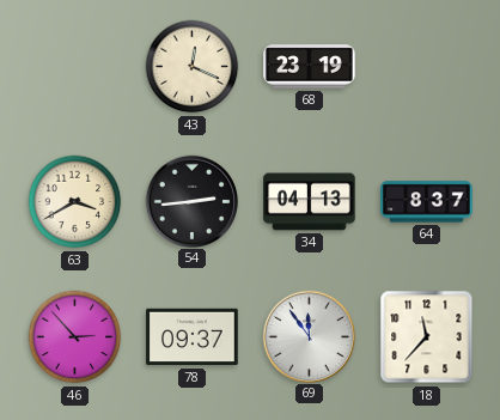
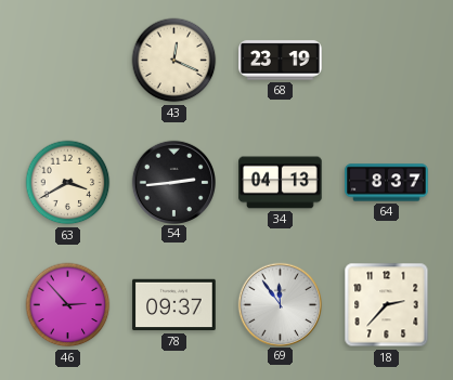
18: 11:37 -> 2:37
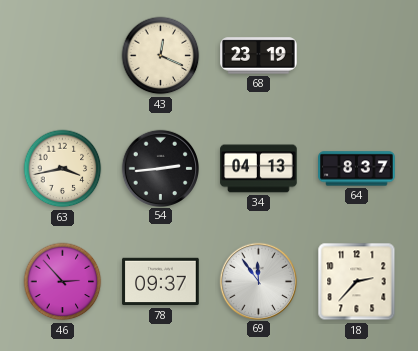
63: 3:40 -> 3:43
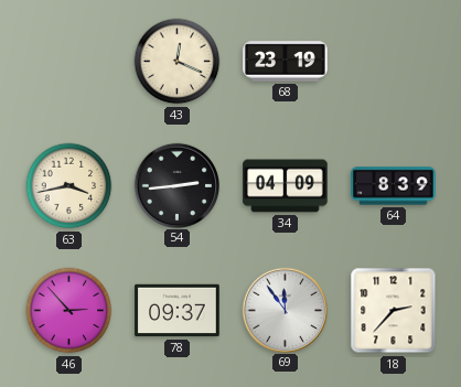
34: 04:13 -> 04:09
64: 8:37 -> 8:39
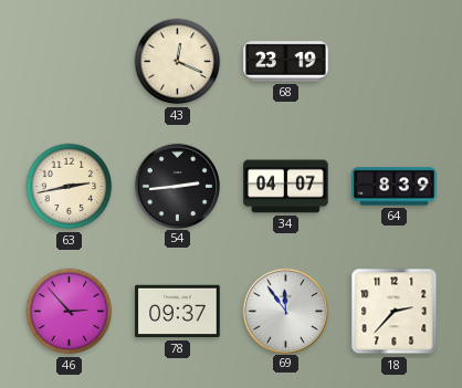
63: 3:43 -> 2:43
34: 04:09 -> 04:07
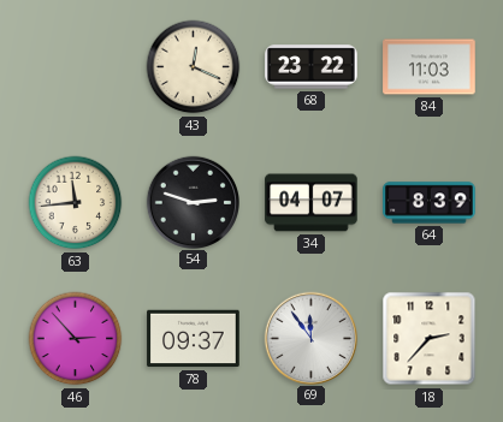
68: 23:19 -> 23:22
84: none -> 11:03
63: 2:43 -> 11:44
54: 2:44 -> 2:48
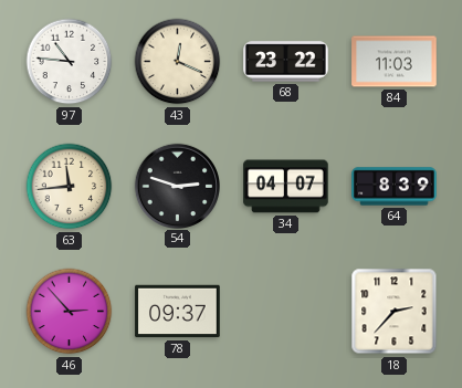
97: none -> 10:46
69: 11:54 -> none
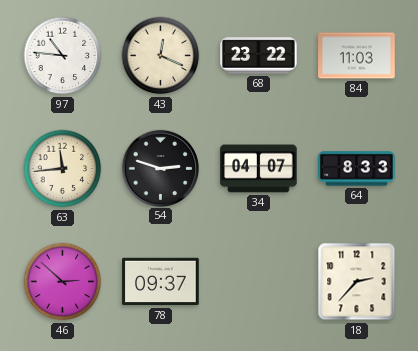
64: 8:39 -> 8:33
46: 2:53 -> 2:52
